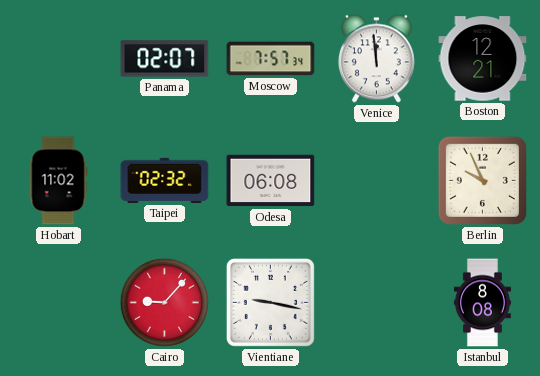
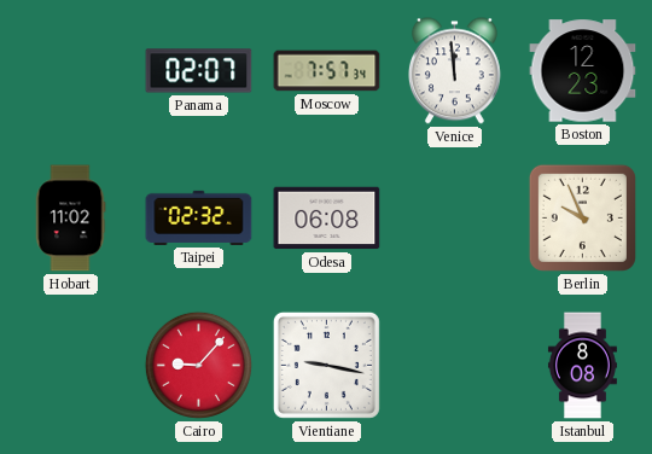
Boston: 12:21 -> 12:23
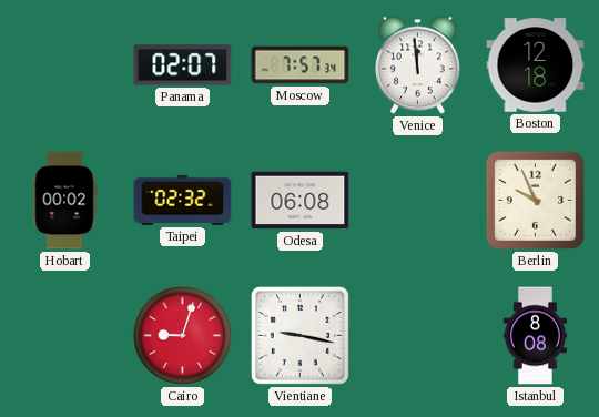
Boston: 12:23 -> 12:18
Hobart: 11:02 -> 00:02
Cairo: 9:07 -> 9:03
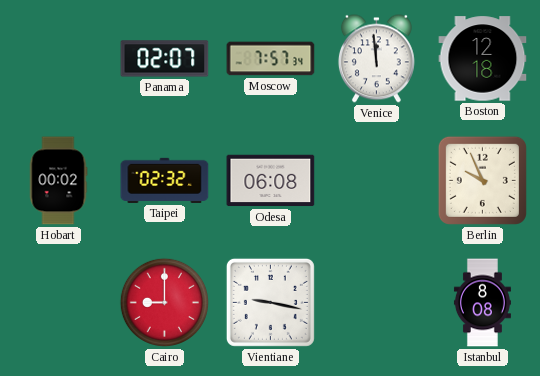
Cairo: 9:03 -> 9:00
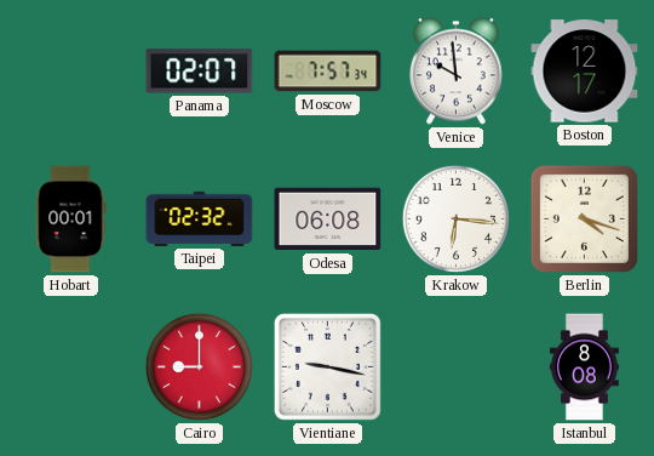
Venice: 11:59 -> 9:59
Boston: 12:18 -> 12:17
Hobart: 00:02 -> 00:01
Krakow: none -> 6:16
Berlin: 9:56 -> 4:18
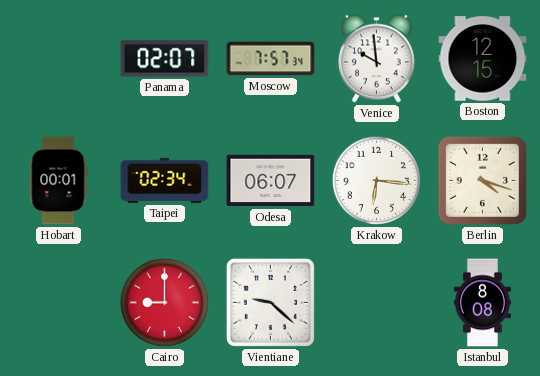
Boston: 12:17 -> 12:15
Taipei: 02:32 -> 02:34
Odesa: 06:08 -> 06:07
Vientiane: 9:17 -> 9:22
